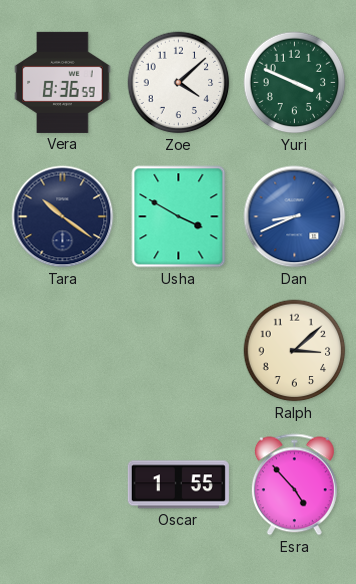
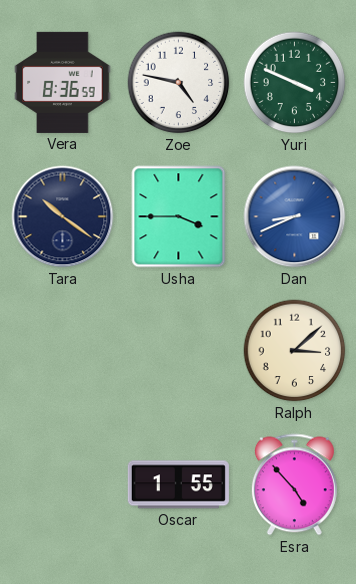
Zoe: 4:08 -> 4:47
Usha: 3:50 -> 3:45
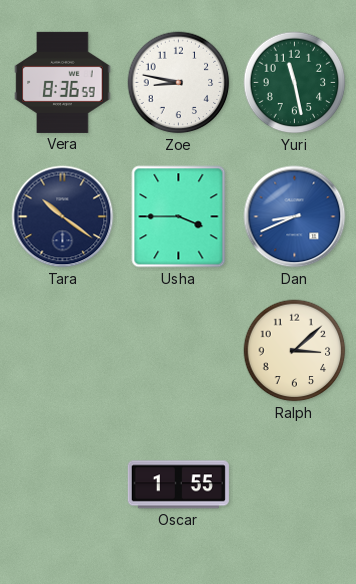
Zoe: 4:47 -> 8:47
Yuri: 3:49 -> 11:28
Esra: 4:53 -> none
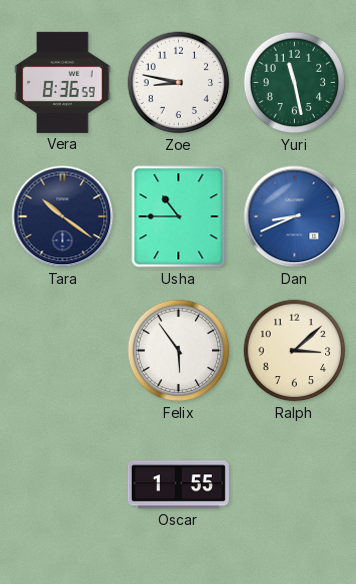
Usha: 3:45 -> 10:45
Felix: none -> 5:54
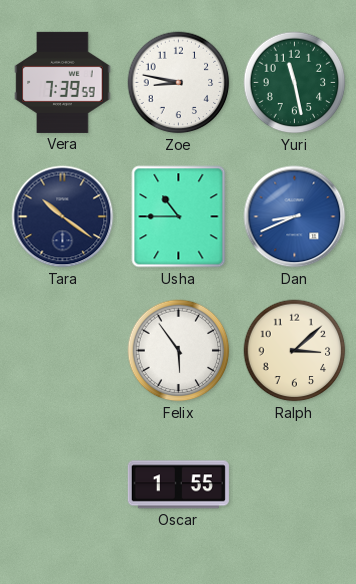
Vera: 8:36 -> 7:39
